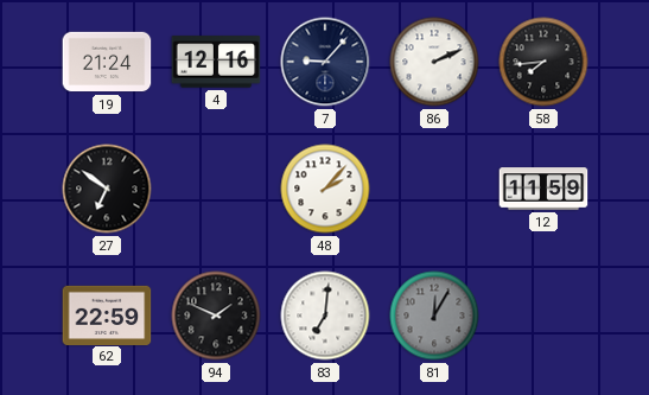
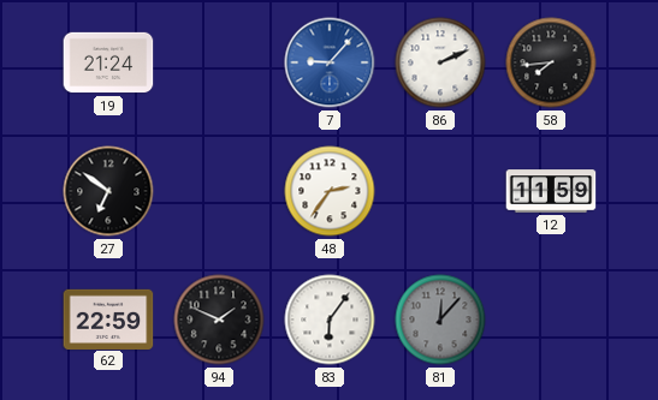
4: 12:16 -> none
7 dial: navy -> blue
48: 2:07 -> 2:36
83: 7:01 -> 6:06
81: 12:05 -> 12:07
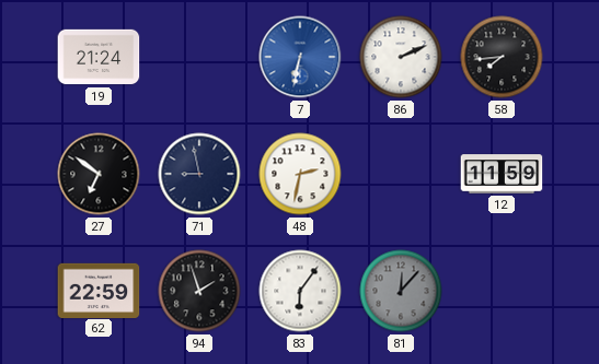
7: 9:07 -> 6:32
71: none -> 8:58
48: 2:36 -> 2:32
94: 1:49 -> 1:57
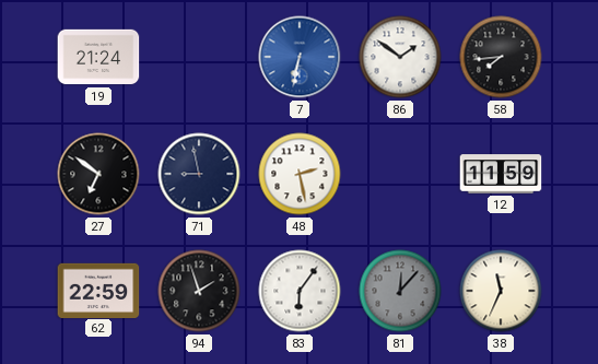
86: 2:11 -> 1:51
48: 2:32 -> 2:28
38: none -> 11:34
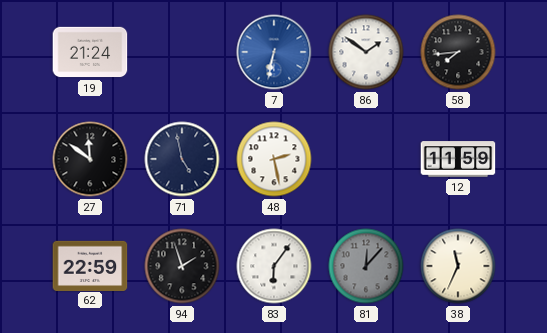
27: 6:51 -> 11:51
71: 8:58 -> 4:58
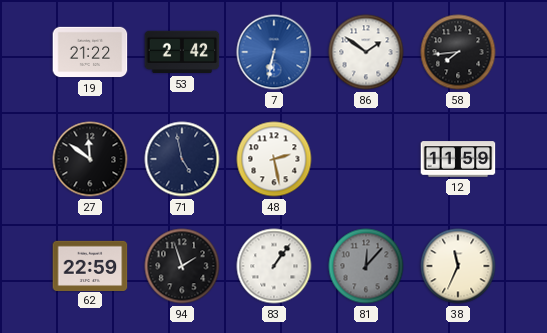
19: 21:24 -> 21:22
53: none -> 2:42
83: 6:06 -> 1:06
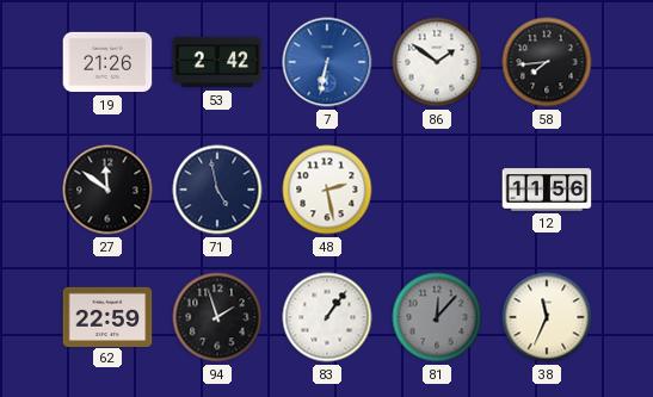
19: 21:22 -> 21:26
12: 11:59 -> 11:56
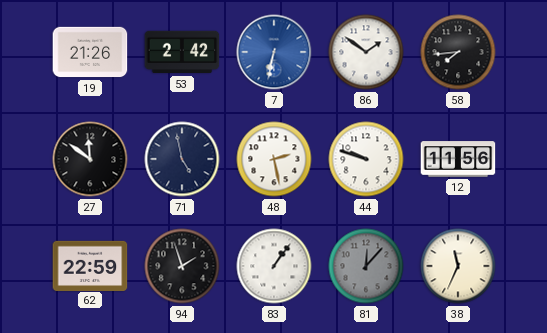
44: none -> 9:48
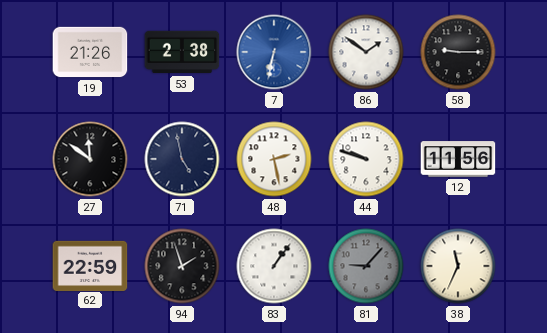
53: 2:42 -> 2:38
58: 7:44 -> 9:15
81: 12:07 -> 9:07
